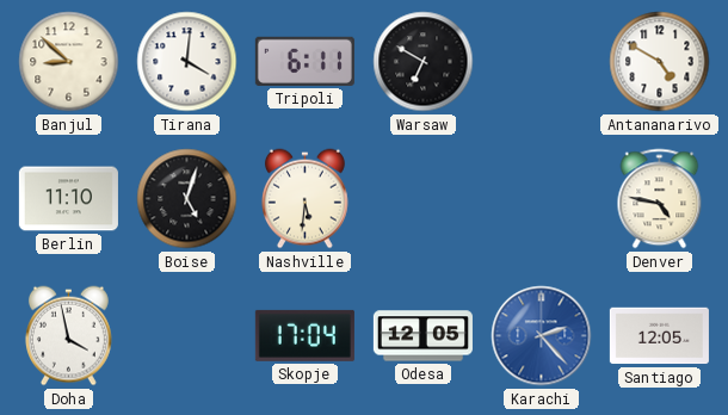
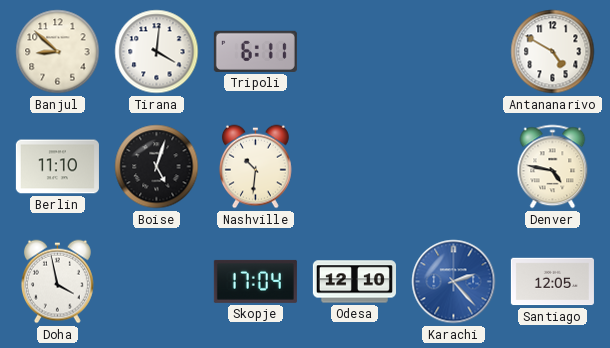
Warsaw: 6:50 -> none
Nashville: 5:31 -> 10:31
Odesa: 12:05 -> 12:10
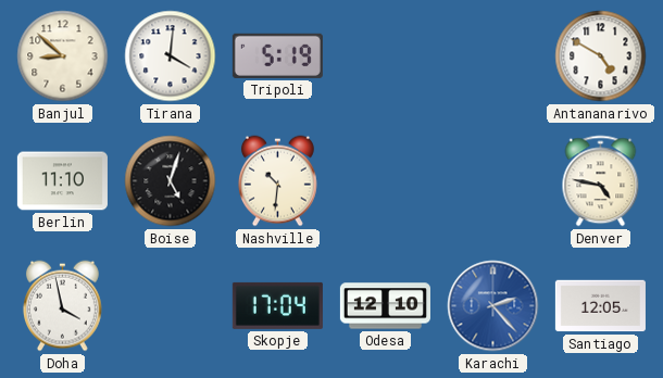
Tripoli: 6:11 -> 5:19
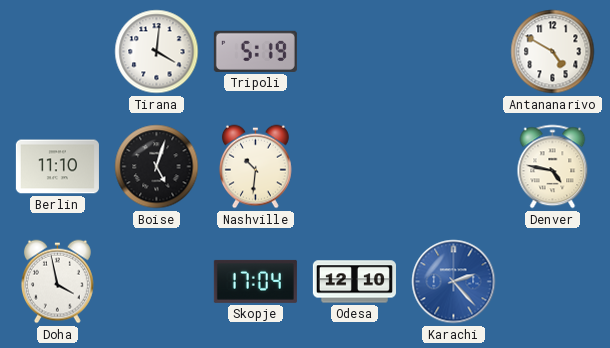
Banjul: 8:52 -> none
Santiago: 12:05 -> none
